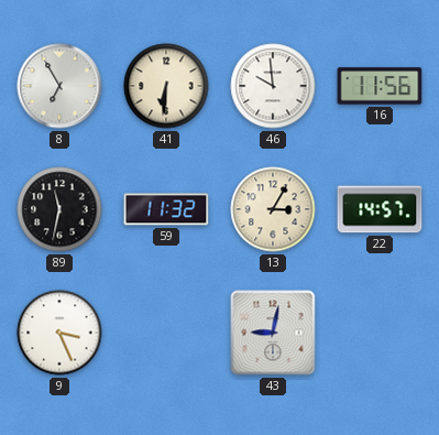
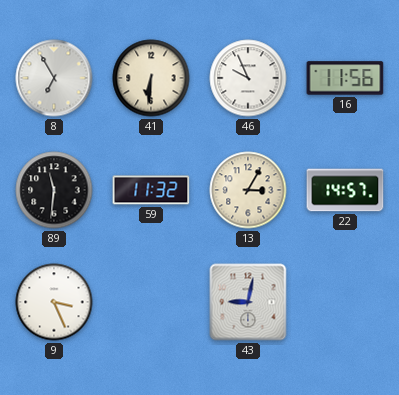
46: 9:59 -> 9:56
89: 11:32 -> 11:31
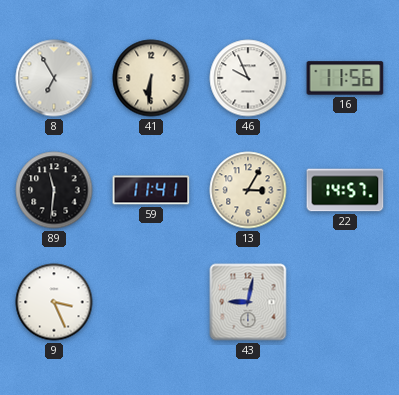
59: 11:32 -> 11:41
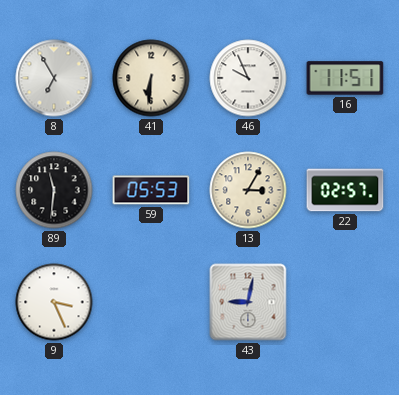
16: 11:56 -> 11:51
59: 11:41 -> 05:53
22: 14:57 -> 02:57
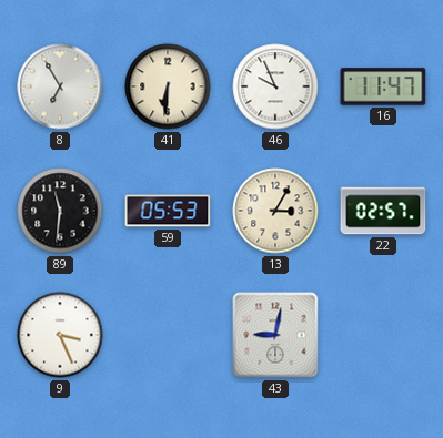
16: 11:51 -> 11:47
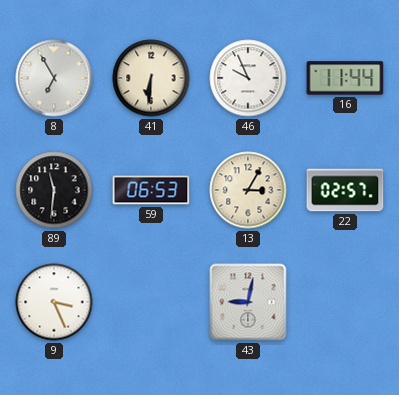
16: 11:47 -> 11:44
59: 05:53 -> 06:53
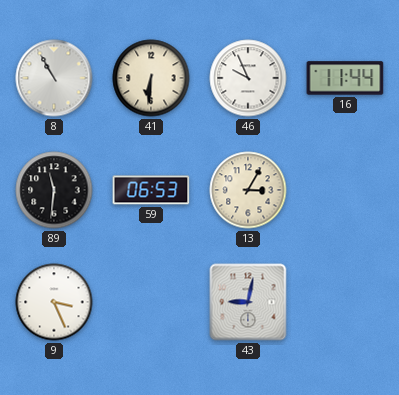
8: 6:55 -> 10:55
22: 02:57 -> none
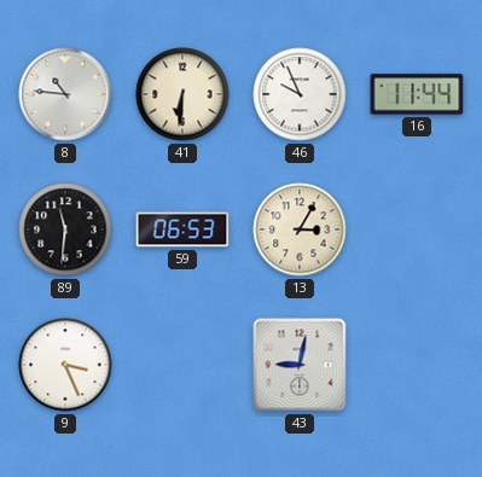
8: 10:55 -> 10:46
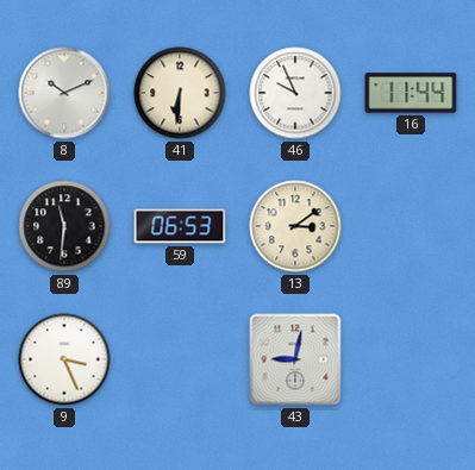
8: 10:46 -> 10:11
13: 3:05 -> 3:09
